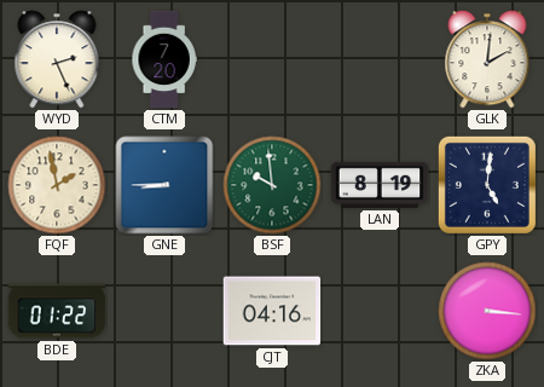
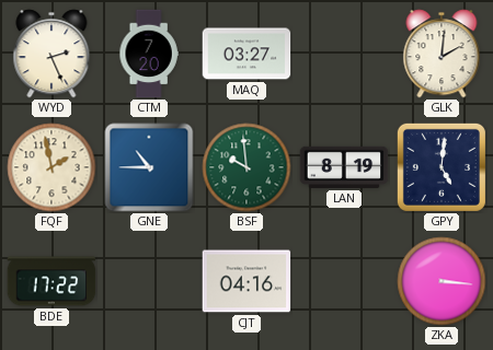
MAQ: none -> 03:27
GNE: 8:45 -> 10:45
BDE: 01:22 -> 17:22
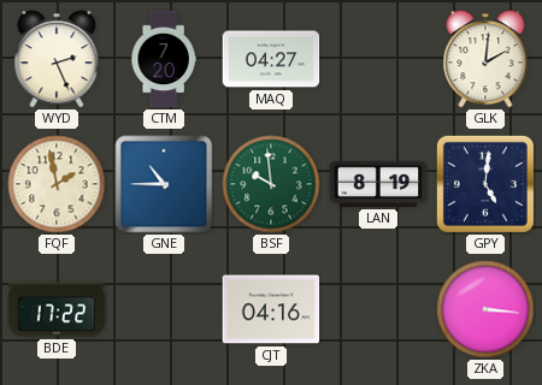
MAQ: 03:27 -> 04:27
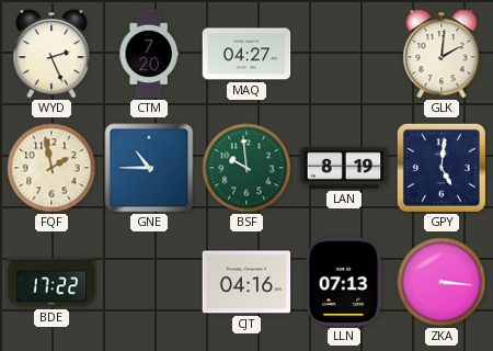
LLN: none -> 07:13
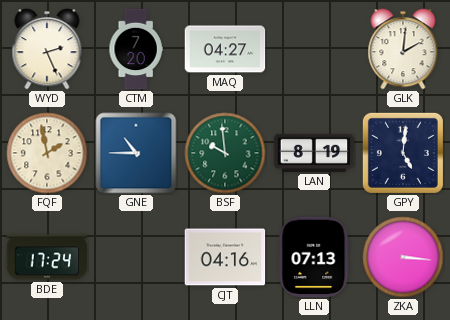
BDE: 17:22 -> 17:24
